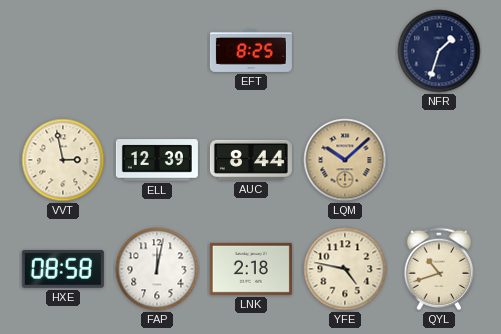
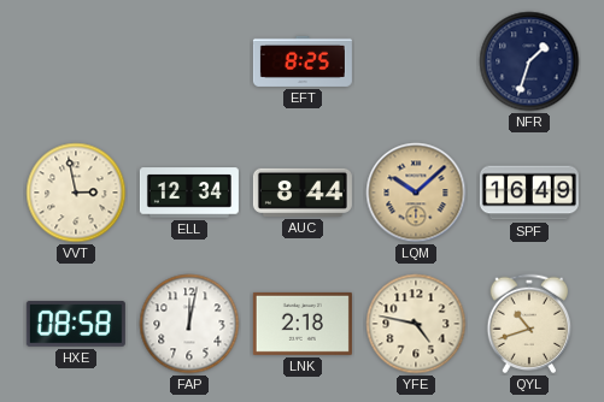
ELL: 12:39 -> 12:34
SPF: none -> 16:49
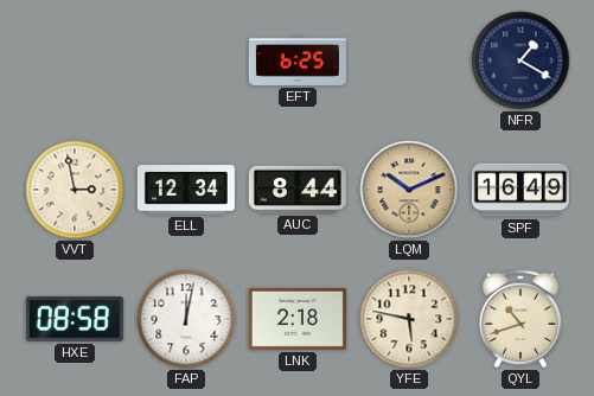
EFT: 8:25 -> 6:25
NFR: 1:33 -> 1:20
LQM: 10:08 -> 10:11
YFE: 4:47 -> 5:47
